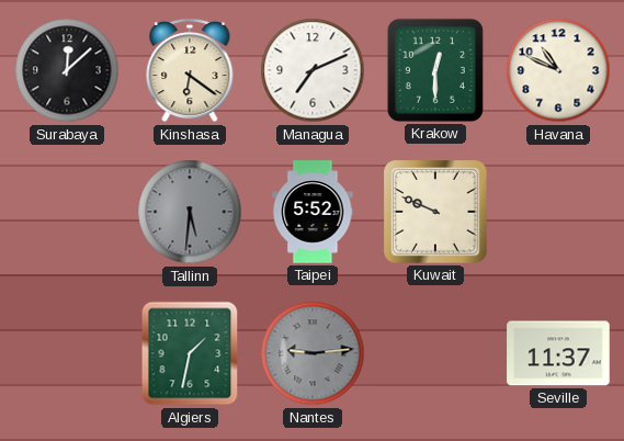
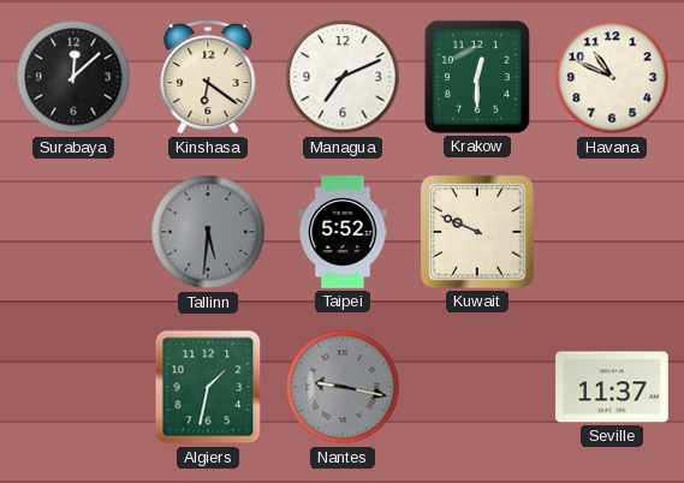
Nantes: 9:14 -> 9:17
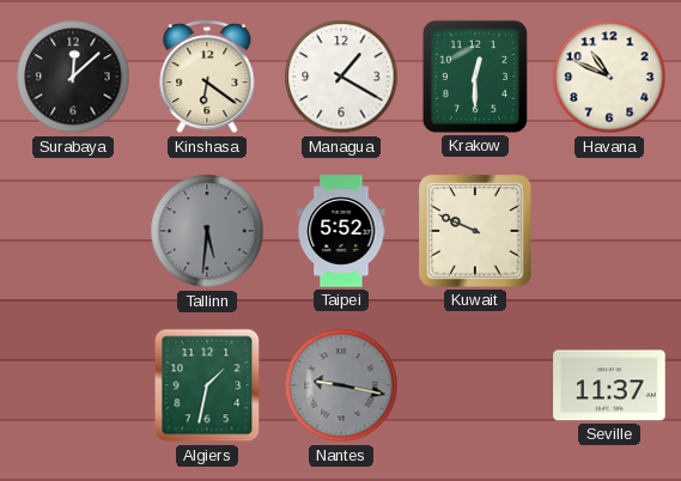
Managua: 7:11 -> 1:20
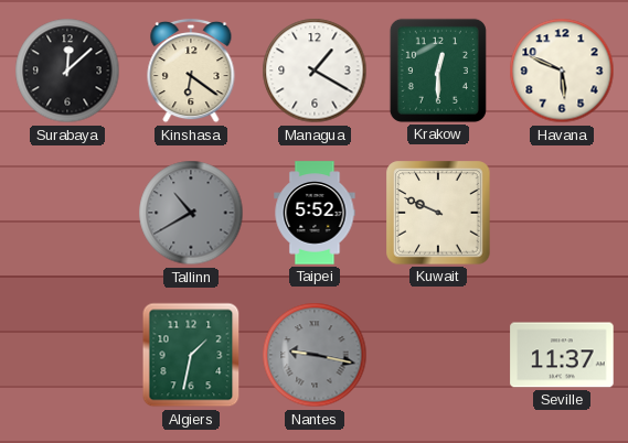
Havana: 10:49 -> 5:49
Tallinn: 5:31 -> 10:40
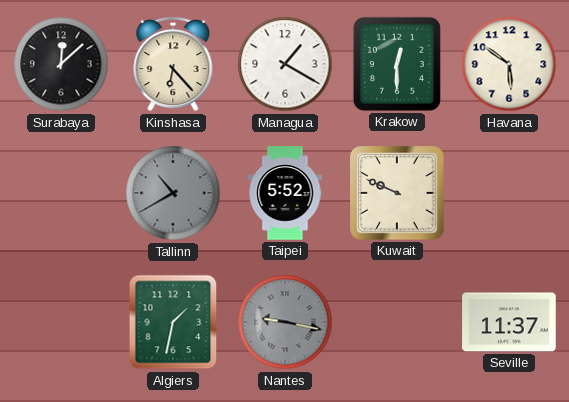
Kinshasa: 6:21 -> 6:23
Havana: 5:49 -> 5:51
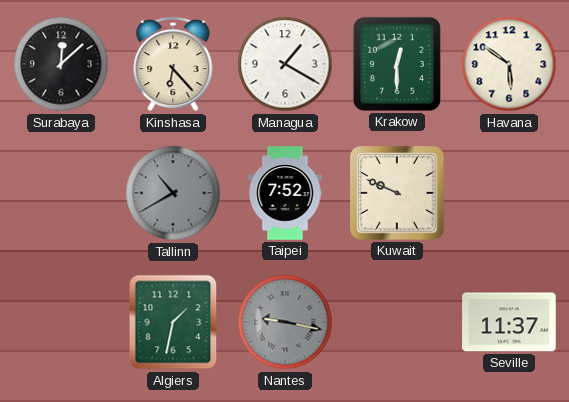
Taipei: 5:52 -> 7:52
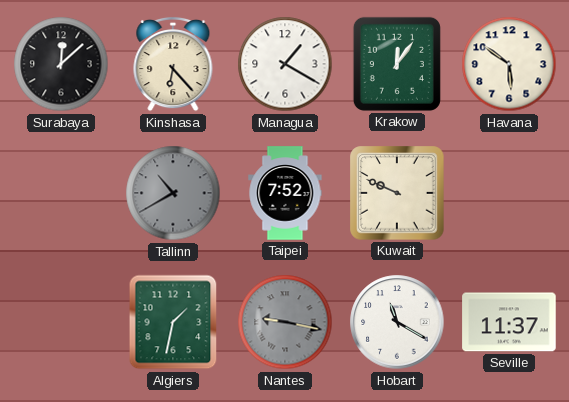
Krakow: 12:30 -> 12:06
Hobart: none -> 11:20
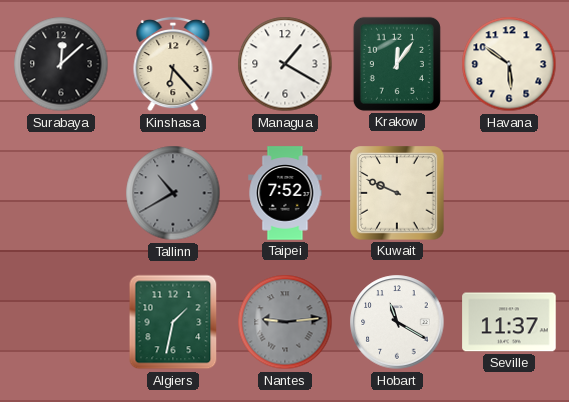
Nantes: 9:17 -> 9:14
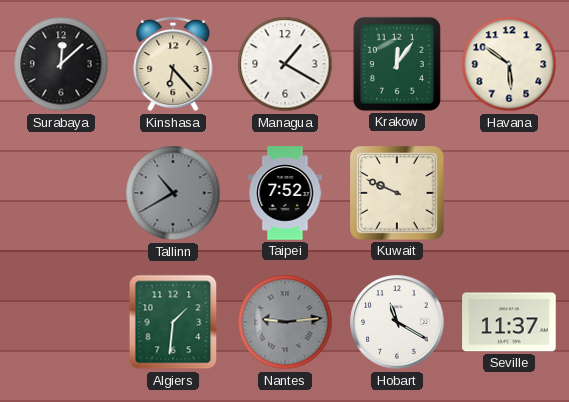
Algiers: 1:32 -> 1:31
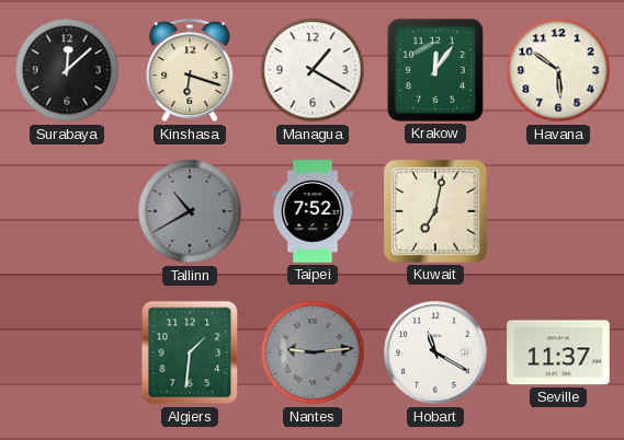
Kinshasa: 6:23 -> 6:18
Kuwait: 9:49 -> 7:02
